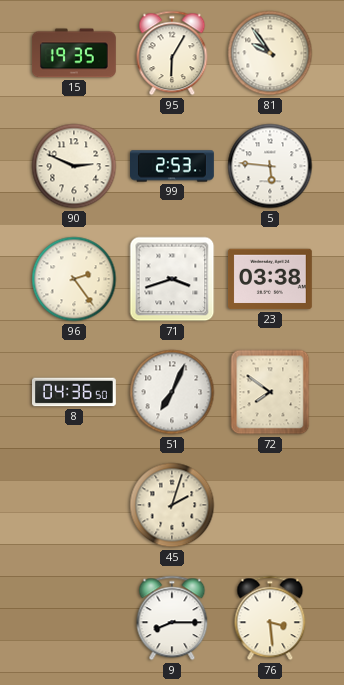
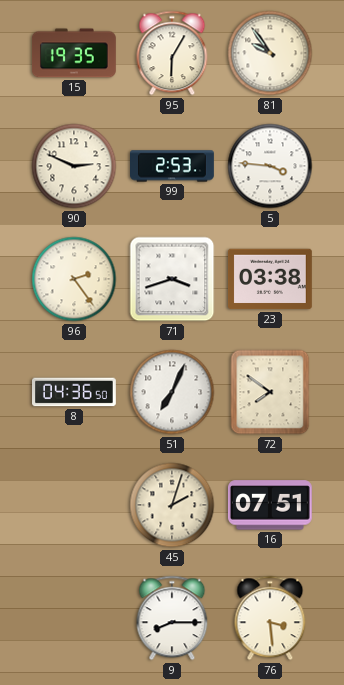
5: 5:46 -> 3:46
16: none -> 07:51
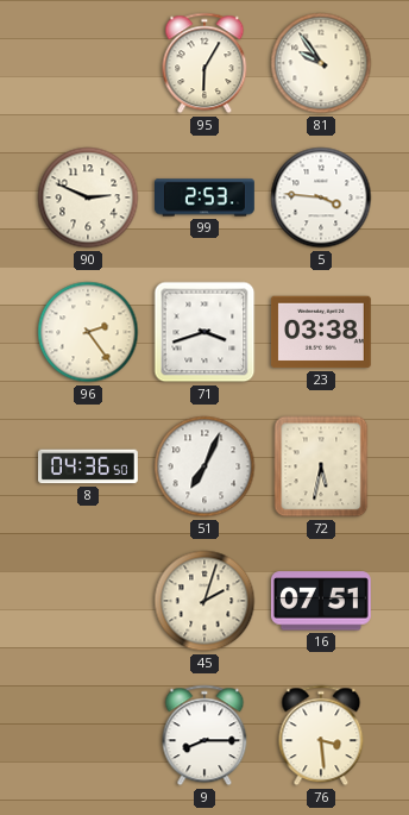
15: 19:35 -> none
72: 7:51 -> 5:32
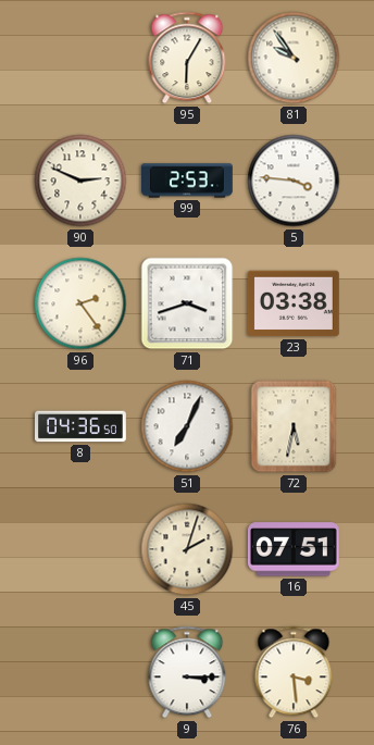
9: 8:15 -> 3:15
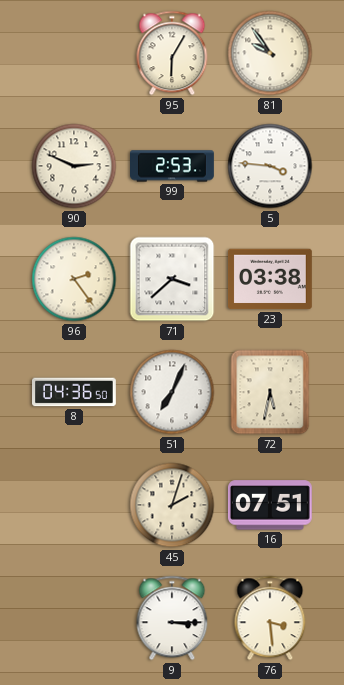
71: 3:42 -> 3:38
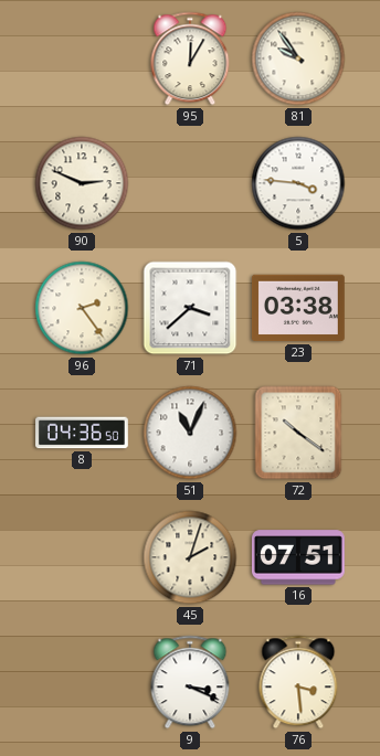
95: 6:05 -> 12:05
99: 2:53 -> none
51: 7:04 -> 11:04
72: 5:32 -> 10:21
9: 3:15 -> 3:19
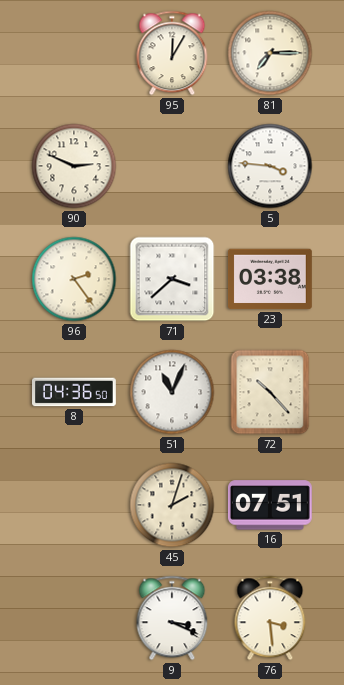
81: 9:54 -> 7:15
72: 10:21 -> 10:23
